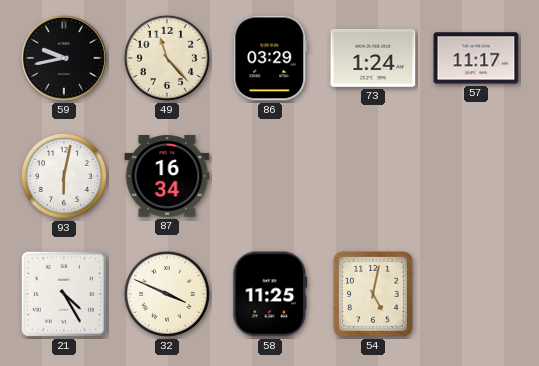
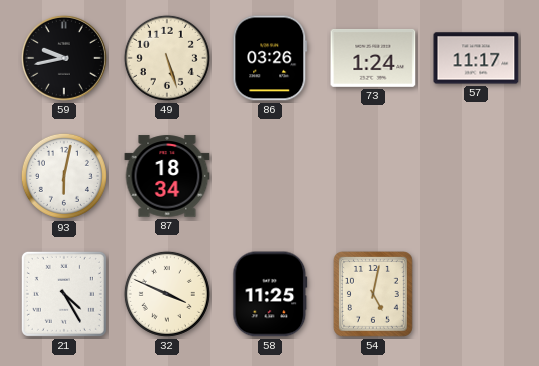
49: 11:23 -> 5:27
86: 03:29 -> 03:26
87: 16:34 -> 18:34
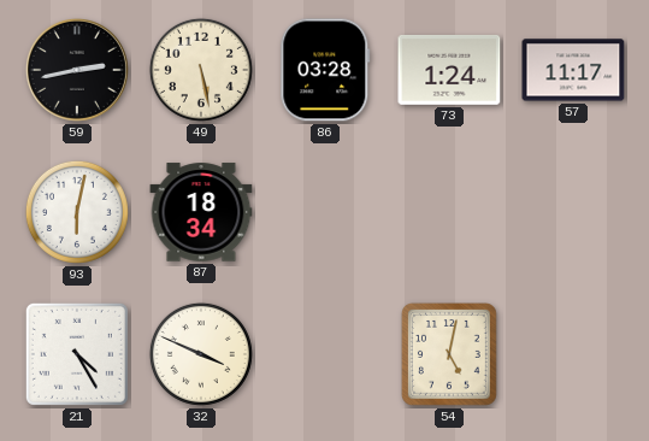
59: 9:43 -> 2:43
49: 5:27 -> 5:28
86: 03:26 -> 03:28
58: 11:25 -> none
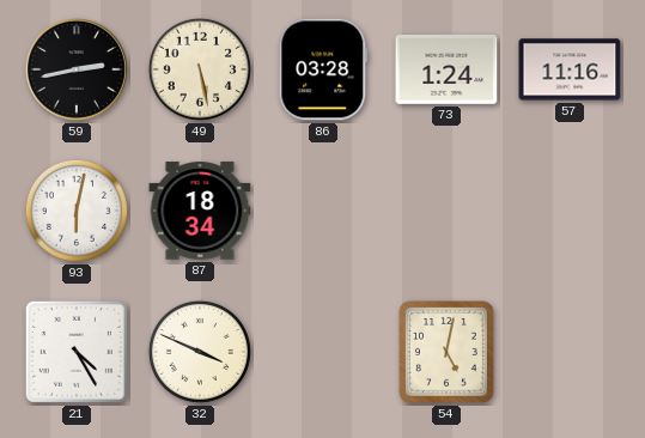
57: 11:17 -> 11:16
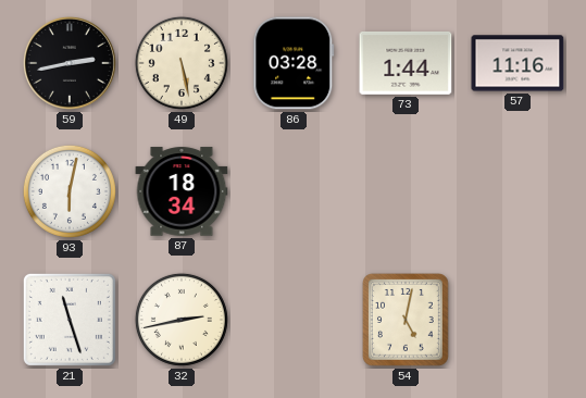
73: 1:24 -> 1:44
21: 4:25 -> 11:27
32: 3:49 -> 2:43
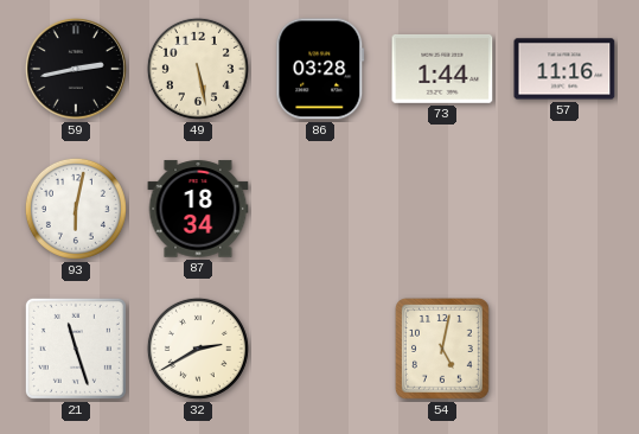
32: 2:43 -> 2:40
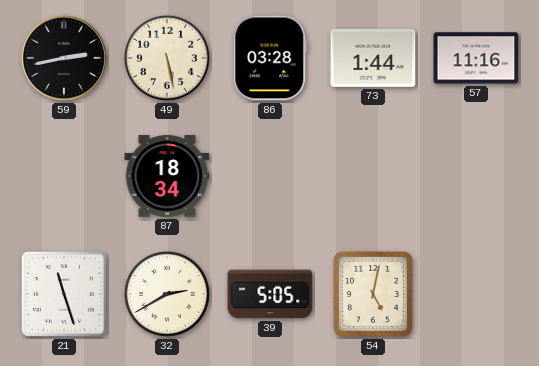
93: 6:02 -> none
39: none -> 5:05
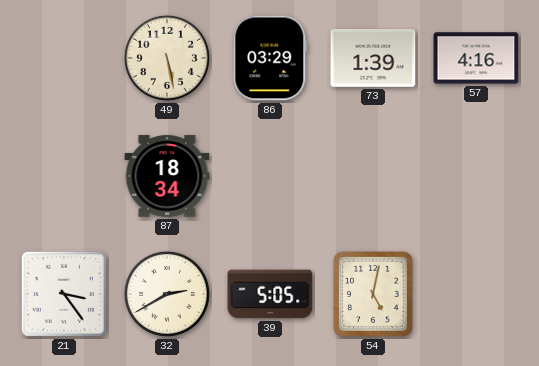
59: 2:43 -> none
86: 03:28 -> 03:29
73: 1:44 -> 1:39
57: 11:16 -> 4:16
21: 11:27 -> 3:24
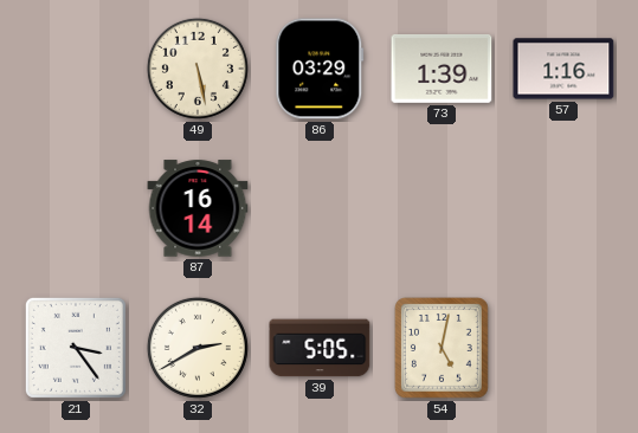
57: 4:16 -> 1:16
87: 18:34 -> 16:14
